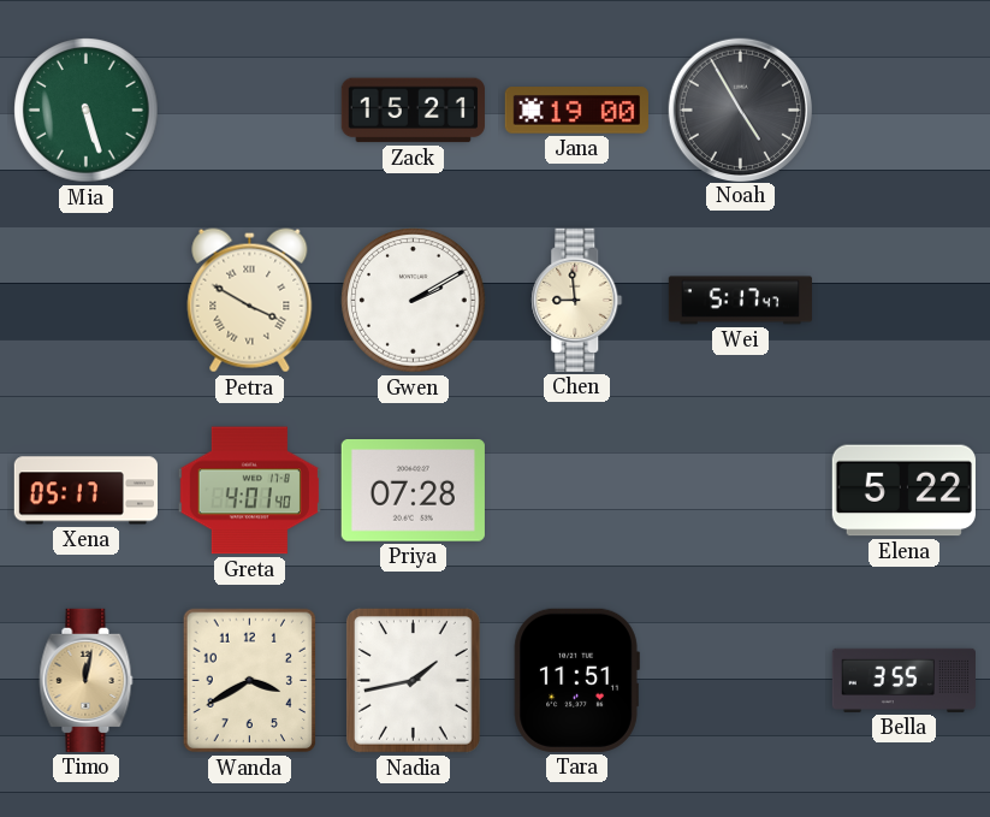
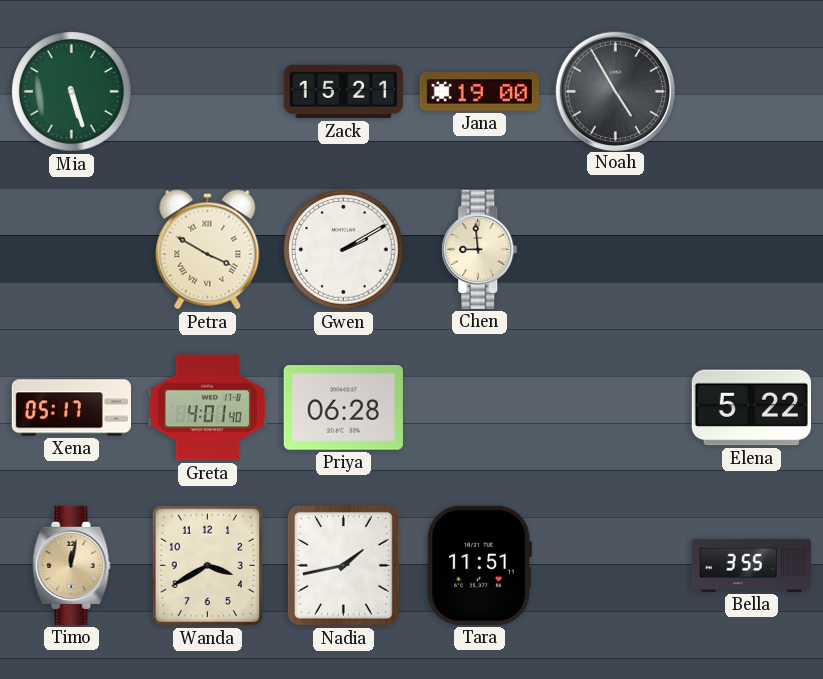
Wei: 5:17 -> none
Priya: 07:28 -> 06:28
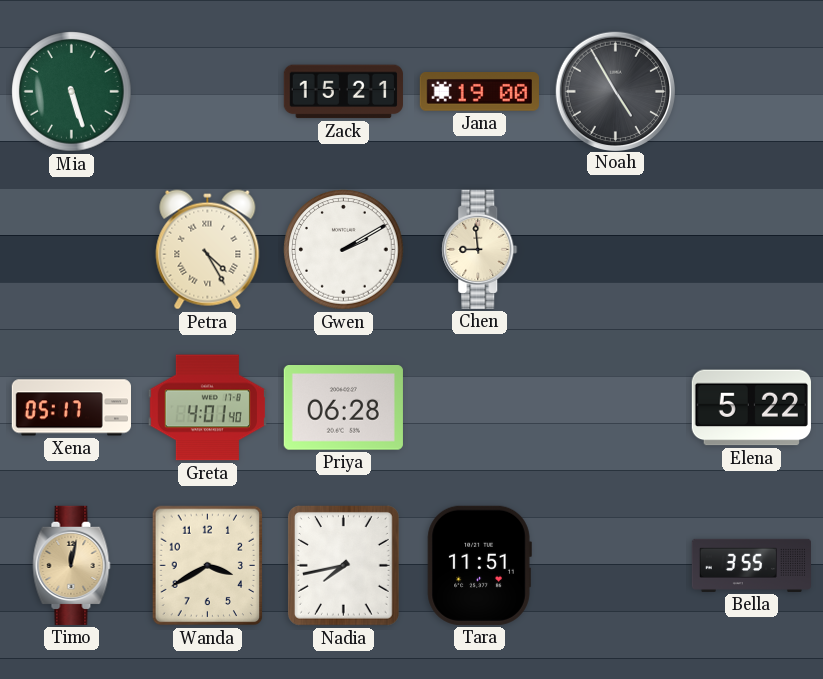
Petra: 3:50 -> 4:25
Nadia: 1:43 -> 7:43
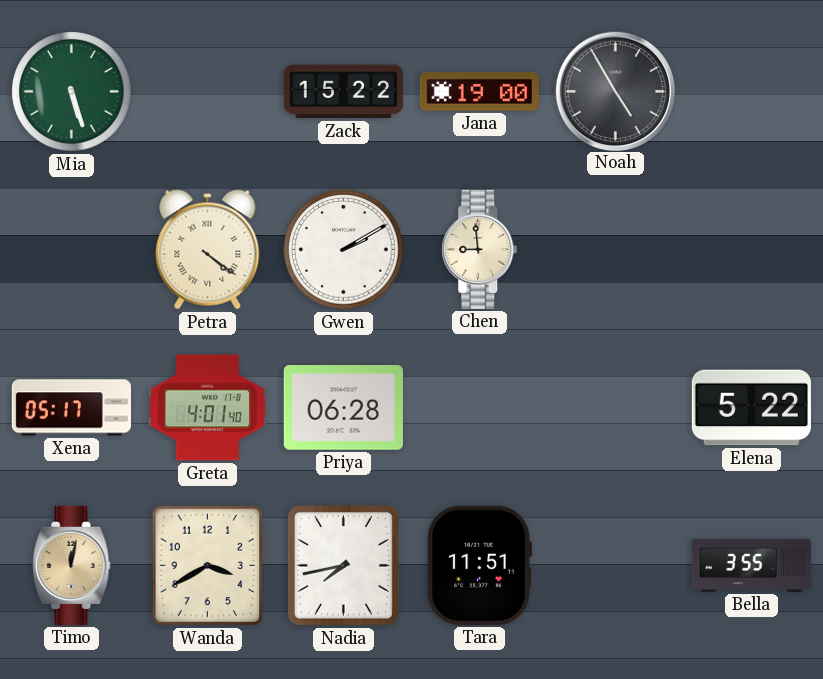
Zack: 15:21 -> 15:22
Petra: 4:25 -> 4:21
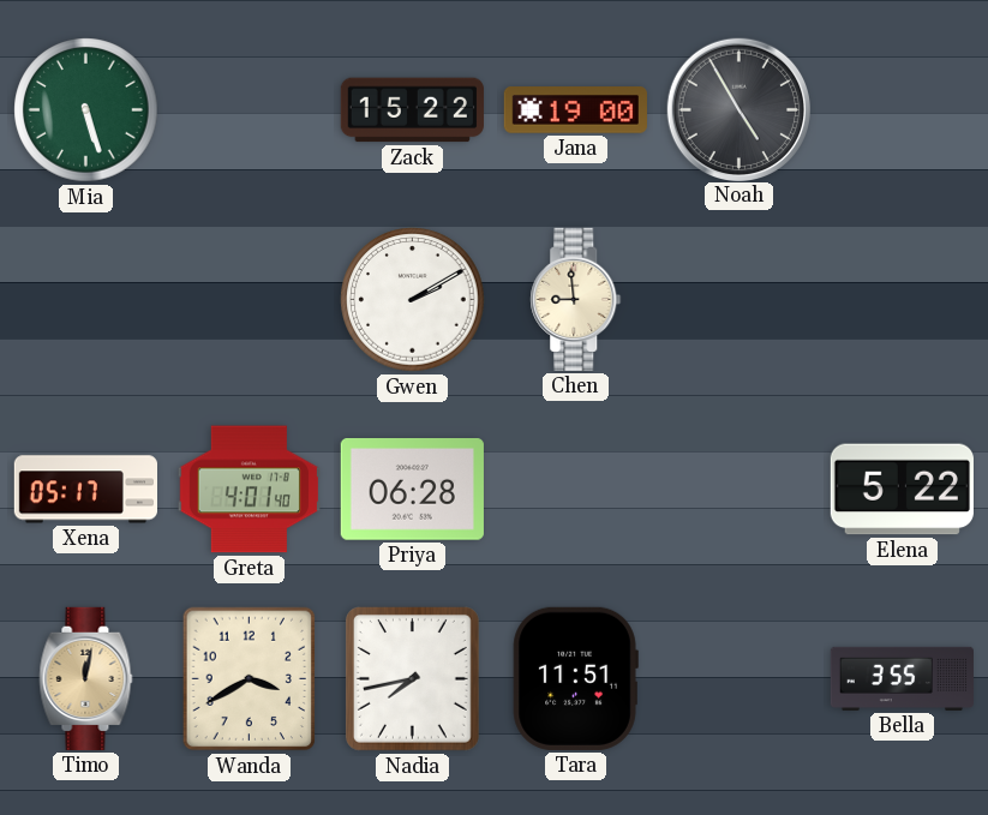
Petra: 4:21 -> none
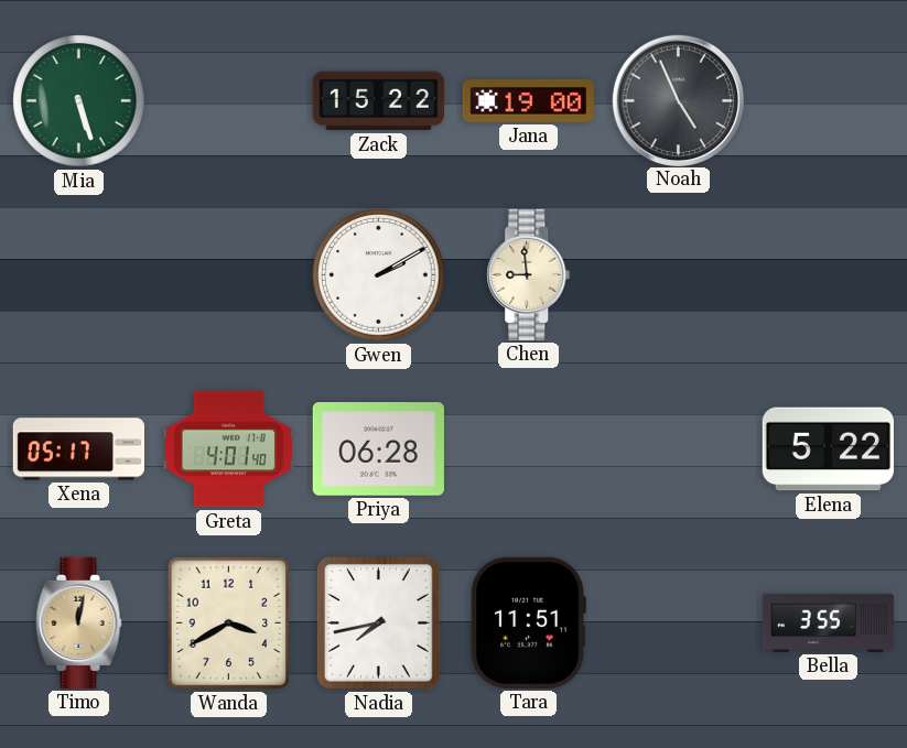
Noah: 4:55 -> 4:56
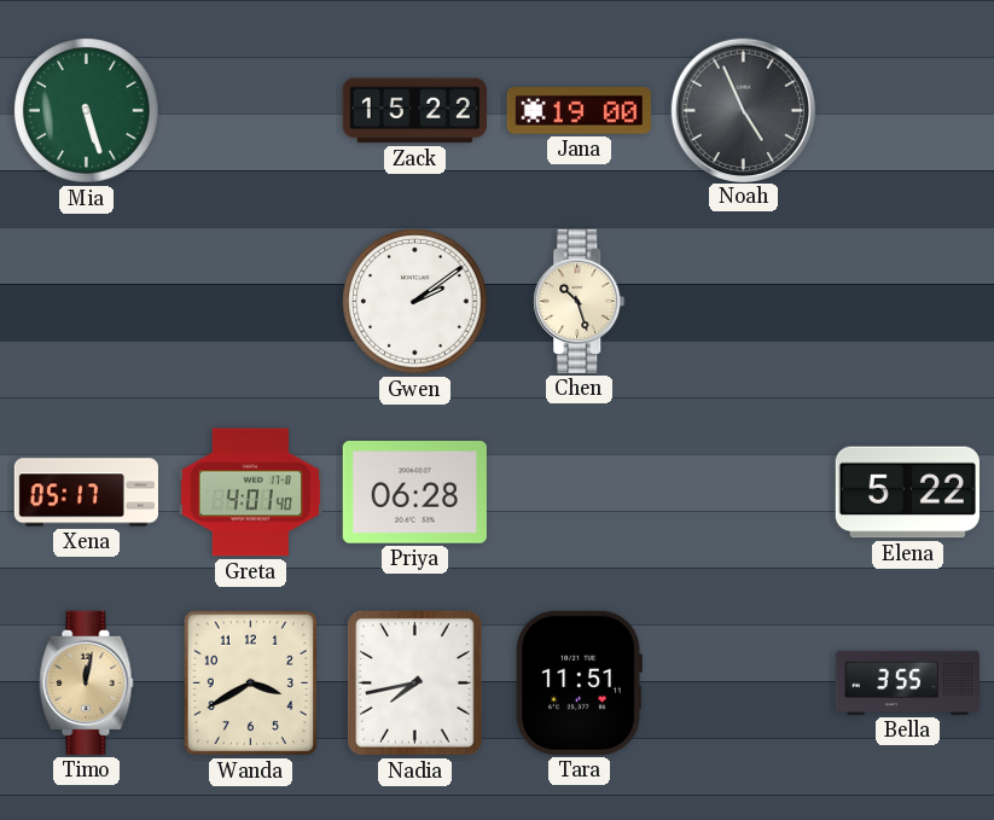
Gwen: 2:10 -> 2:09
Chen: 8:59 -> 10:27
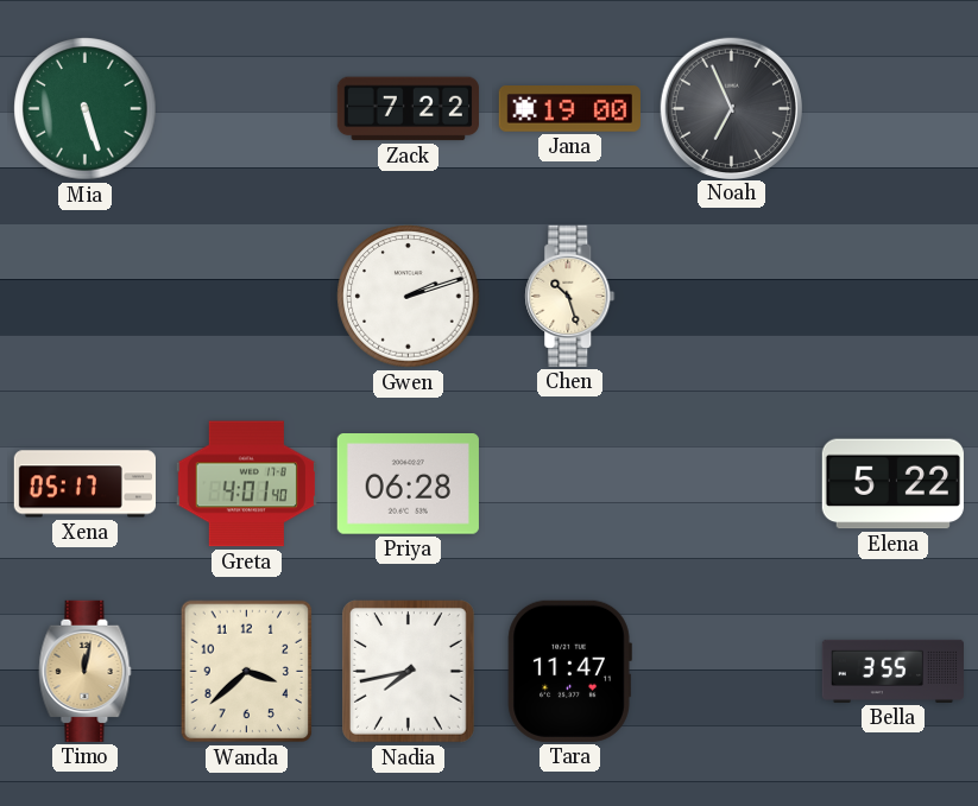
Zack: 15:22 -> 7:22
Noah: 4:56 -> 6:56
Gwen: 2:09 -> 2:12
Wanda: 3:40 -> 3:38
Tara: 11:51 -> 11:47
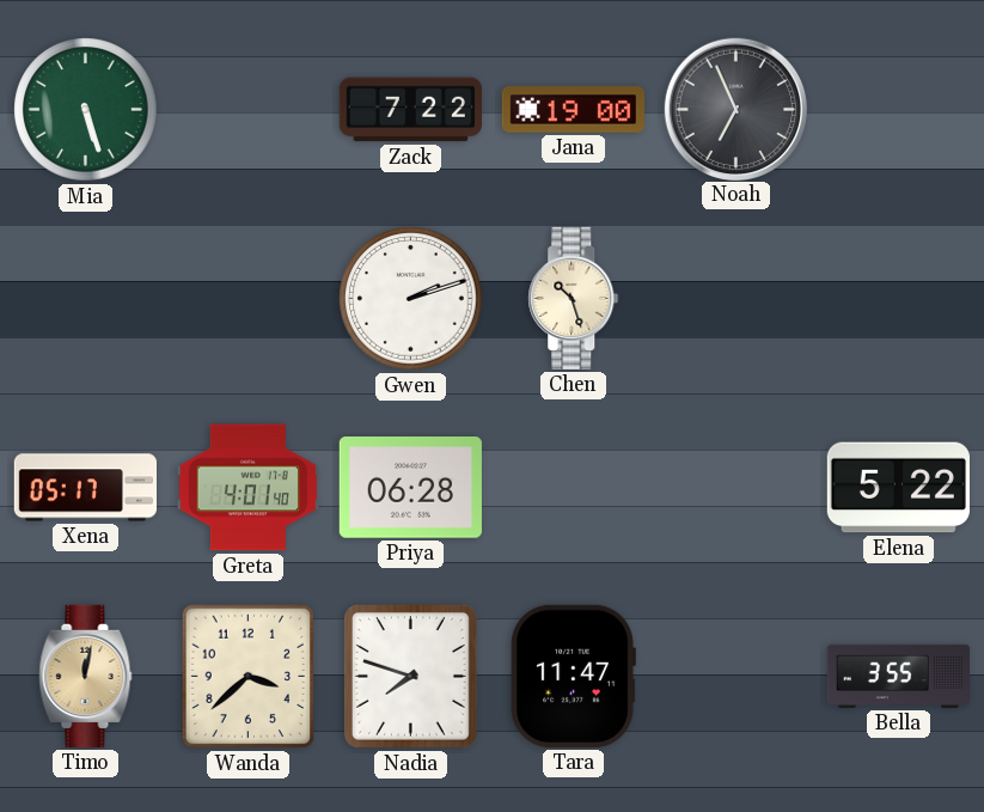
Nadia: 7:43 -> 7:48
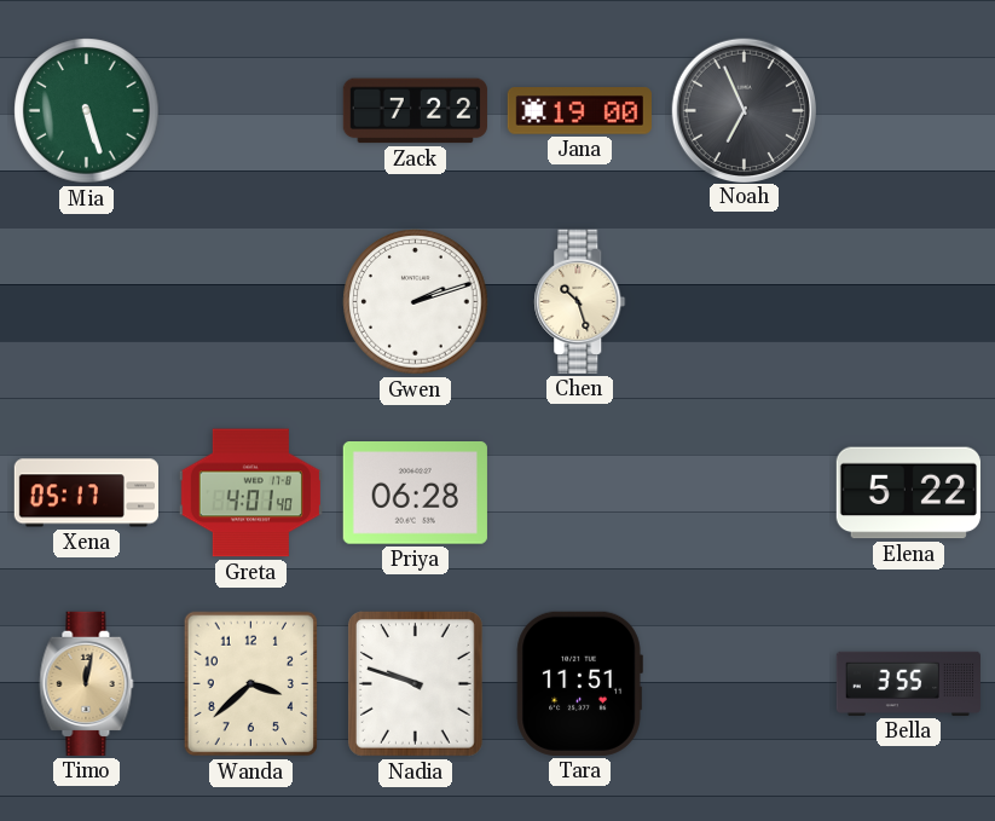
Nadia: 7:48 -> 9:48
Tara: 11:47 -> 11:51
